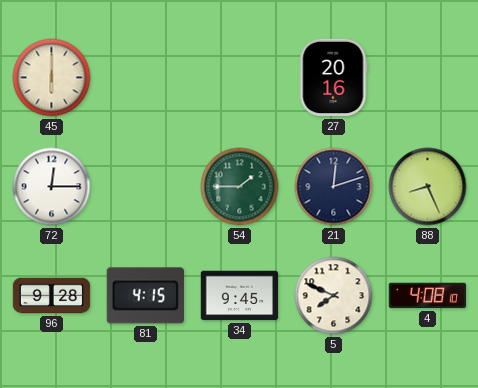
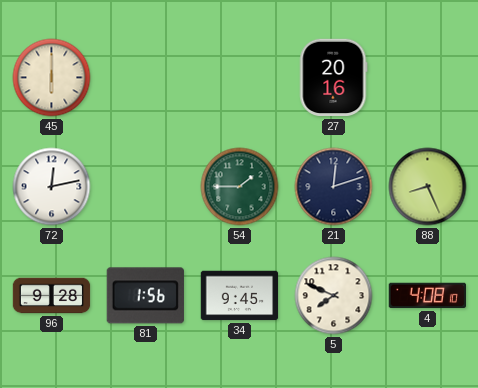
72: 12:15 -> 12:13
81: 4:15 -> 1:56
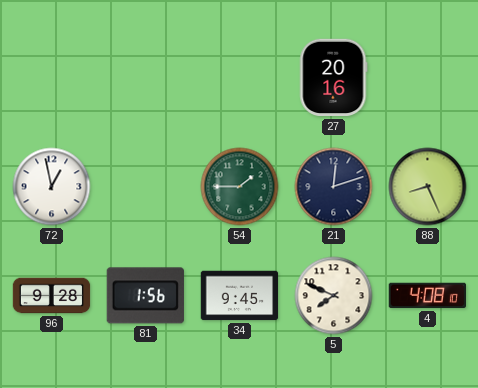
45: 6:00 -> none
72: 12:13 -> 12:58
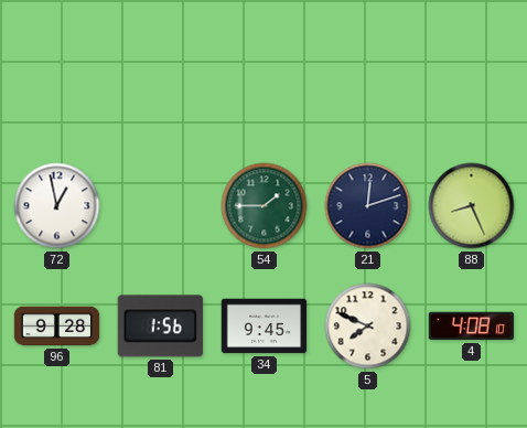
27: 20:16 -> none
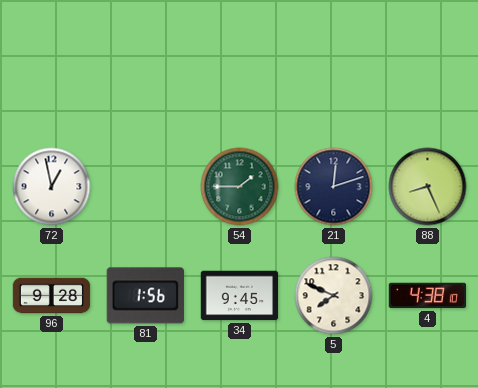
4: 4:08 -> 4:38
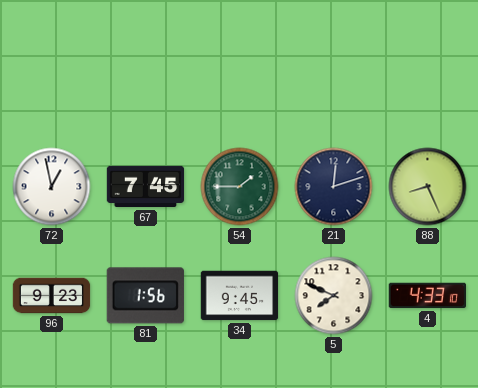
67: none -> 7:45
96: 9:28 -> 9:23
4: 4:38 -> 4:33
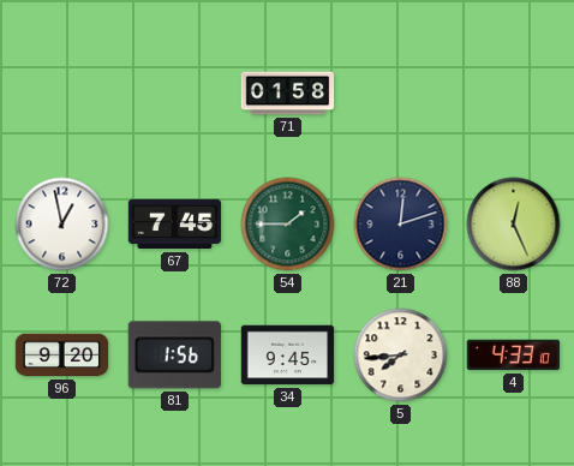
71: none -> 01:58
88: 8:26 -> 12:26
96: 9:23 -> 9:20
5: 7:49 -> 7:44
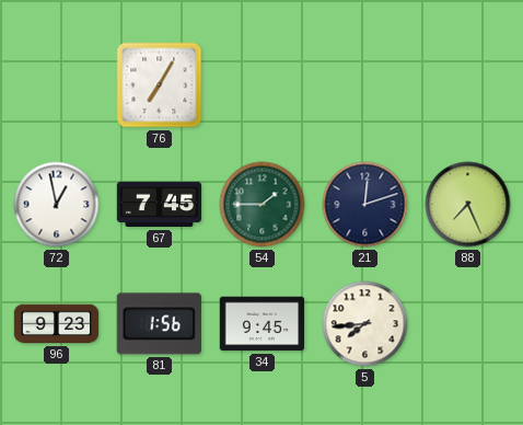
76: none -> 7:05
71: 01:58 -> none
88: 12:26 -> 7:26
96: 9:20 -> 9:23
4: 4:33 -> none
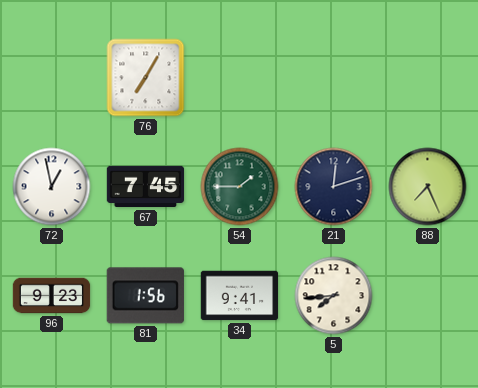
34: 9:45 -> 9:41
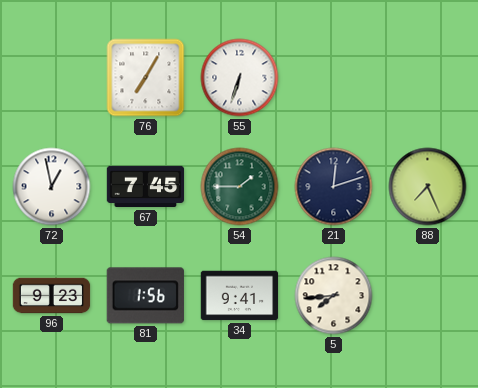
55: none -> 6:33
